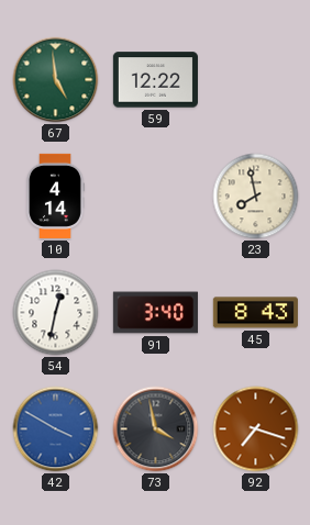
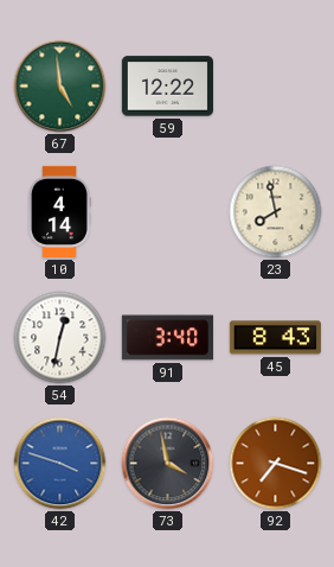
42: 3:50 -> 3:48
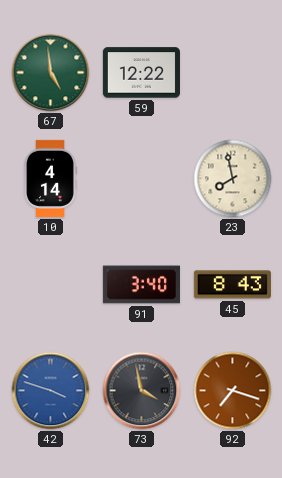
54: 12:32 -> none
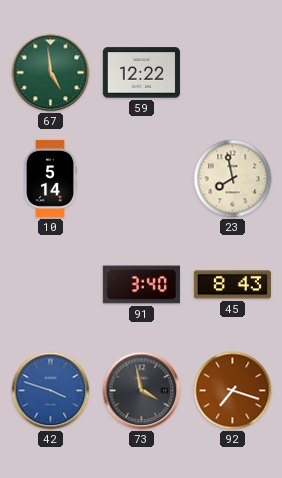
10: 4:14 -> 5:14
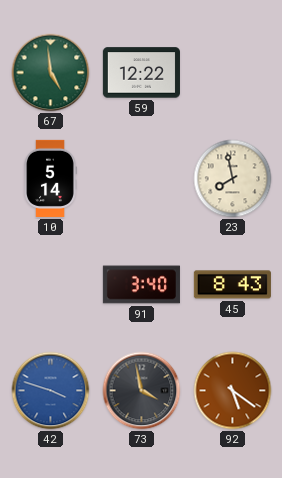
92: 7:18 -> 5:21
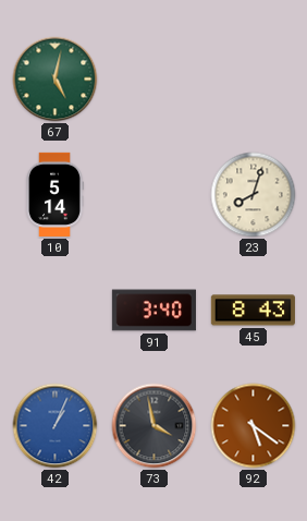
67: 4:59 -> 5:02
59: 12:22 -> none
23: 7:58 -> 8:03
42: 3:48 -> 1:04
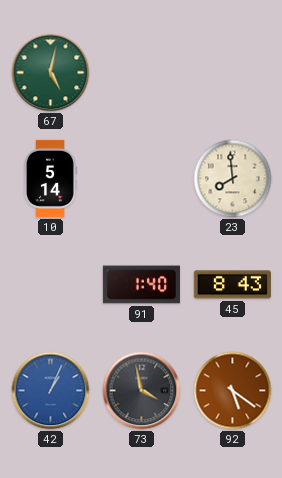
23: 8:03 -> 7:59
91: 3:40 -> 1:40
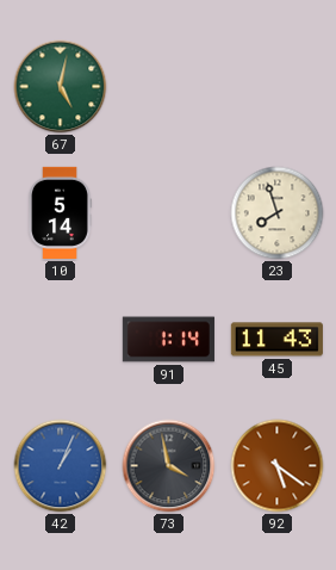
23: 7:59 -> 7:57
91: 1:40 -> 1:14
45: 8:43 -> 11:43
